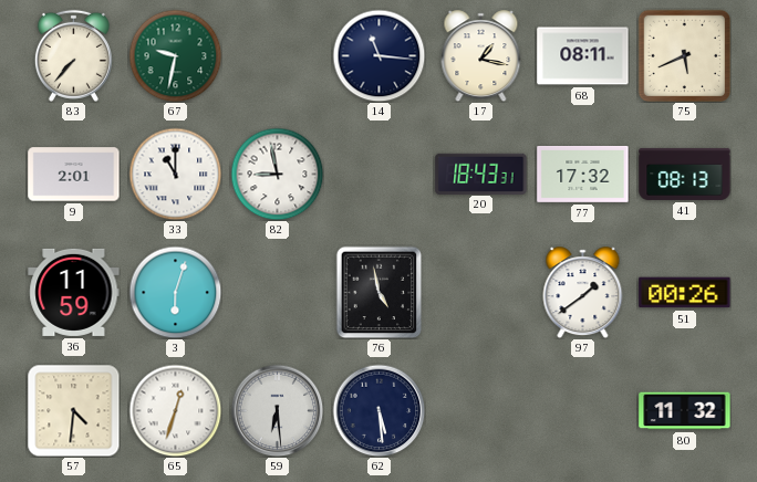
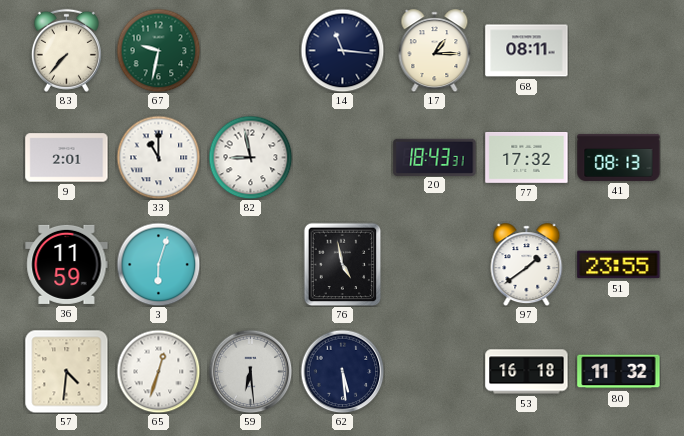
17: 1:17 -> 1:15
75: 5:41 -> none
51: 00:26 -> 23:55
53: none -> 16:18
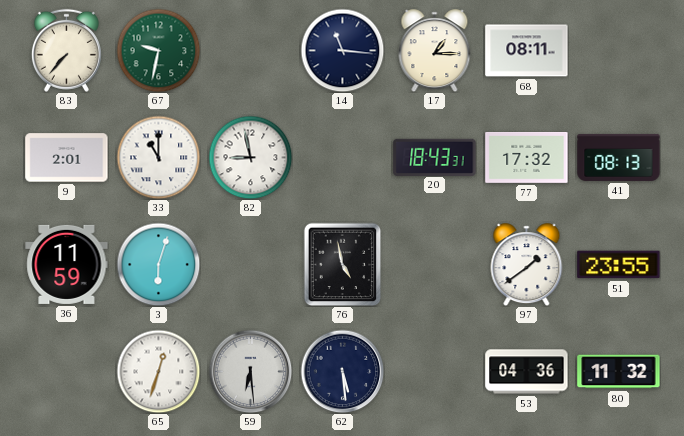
57: 4:31 -> none
53: 16:18 -> 04:36
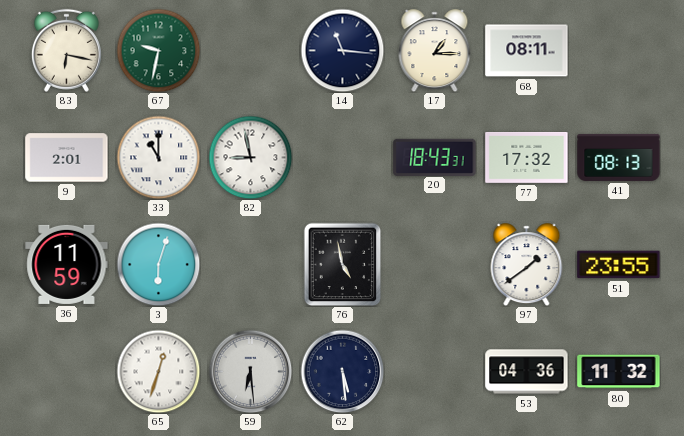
83: 7:37 -> 6:17
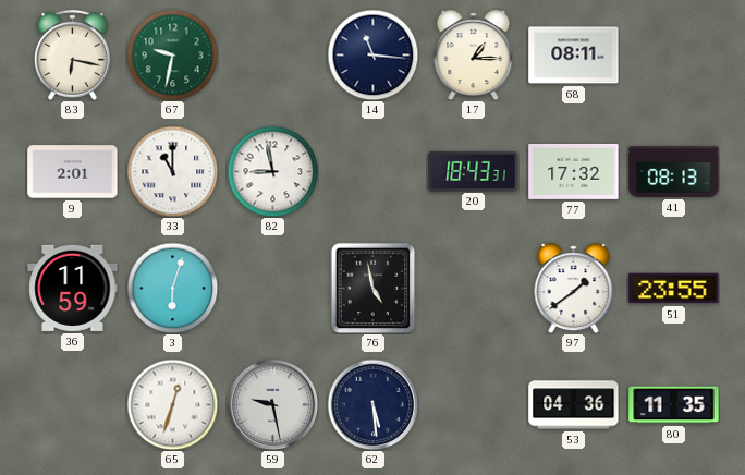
59: 6:29 -> 9:28
80: 11:32 -> 11:35
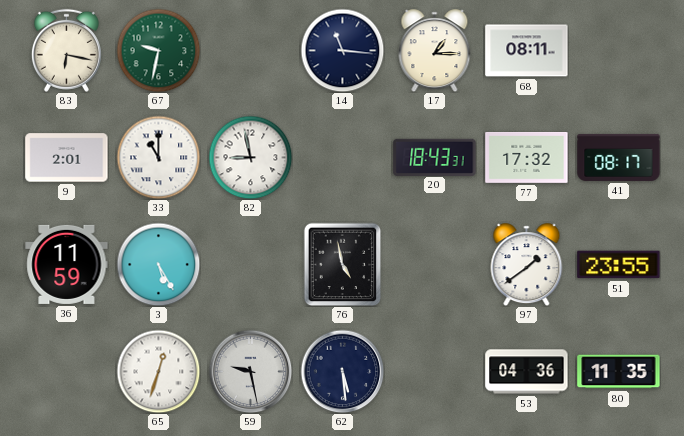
41: 08:13 -> 08:17
3: 6:03 -> 5:25
